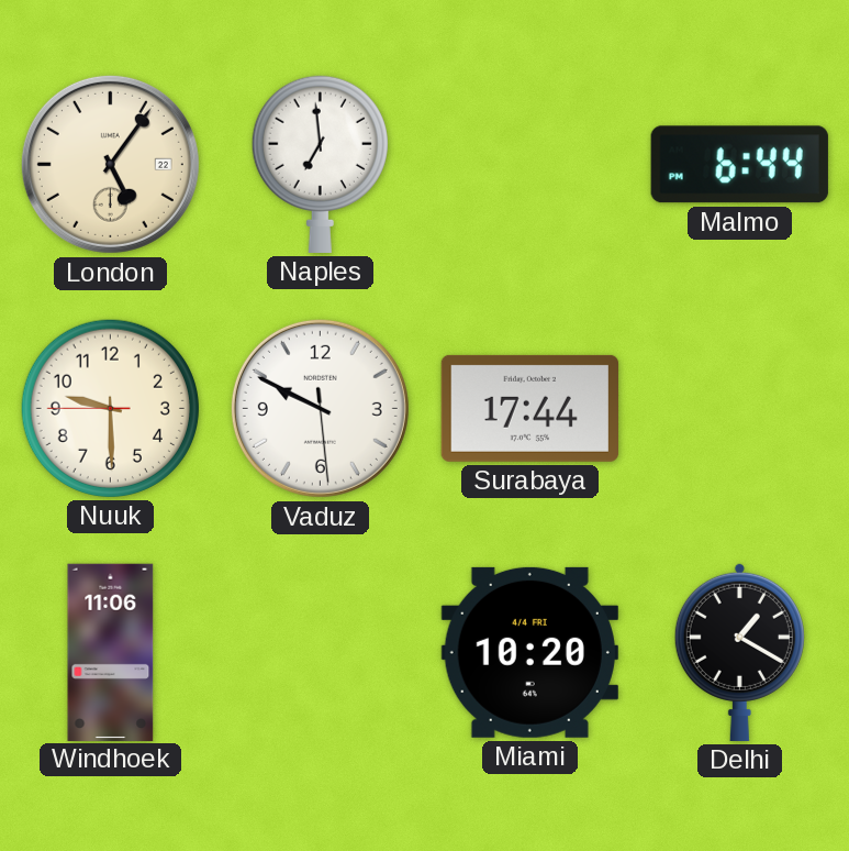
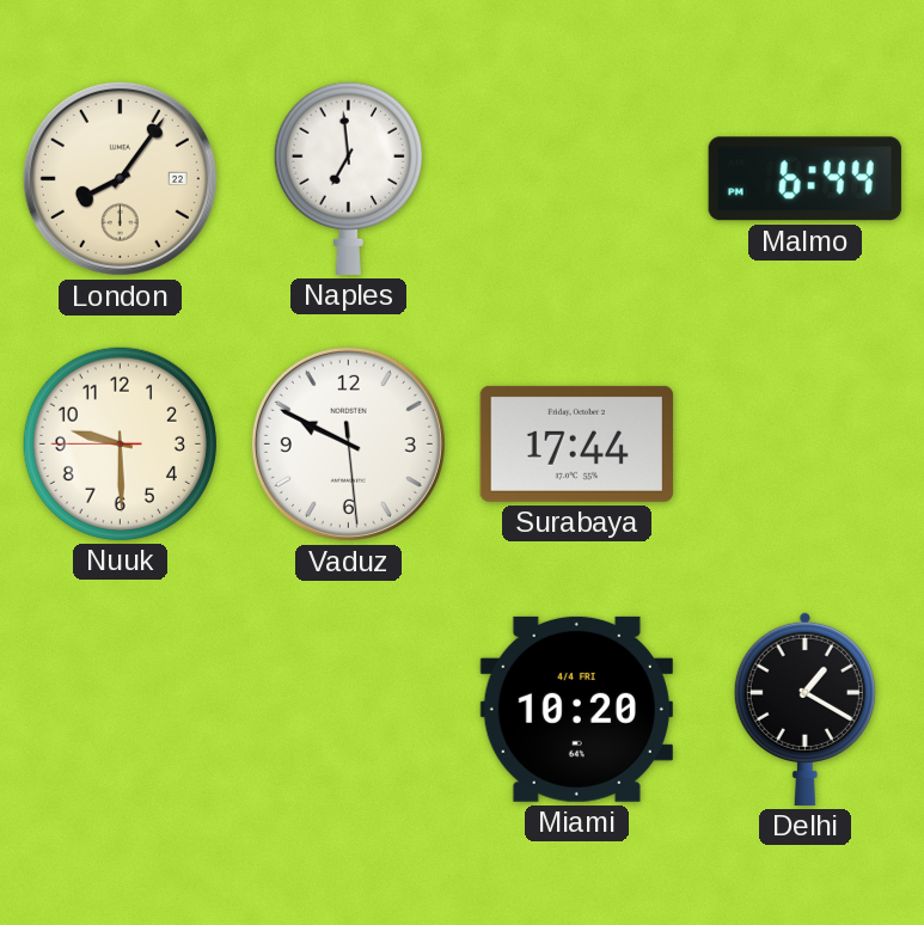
London: 5:06 -> 8:06
Windhoek: 11:06 -> none
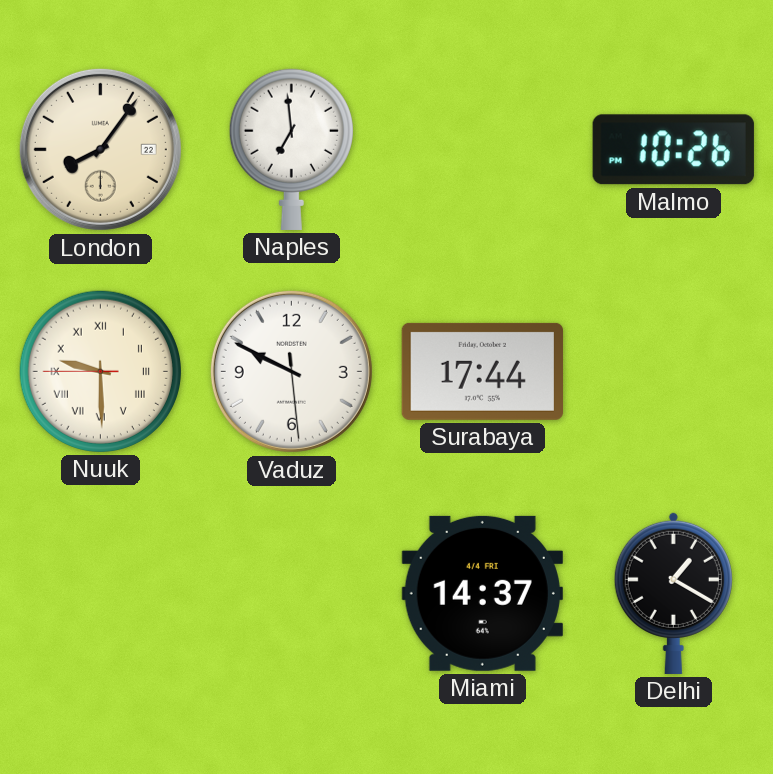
Malmo: 6:44 -> 10:26
Nuuk numerals: Arabic -> Roman
Miami: 10:20 -> 14:37
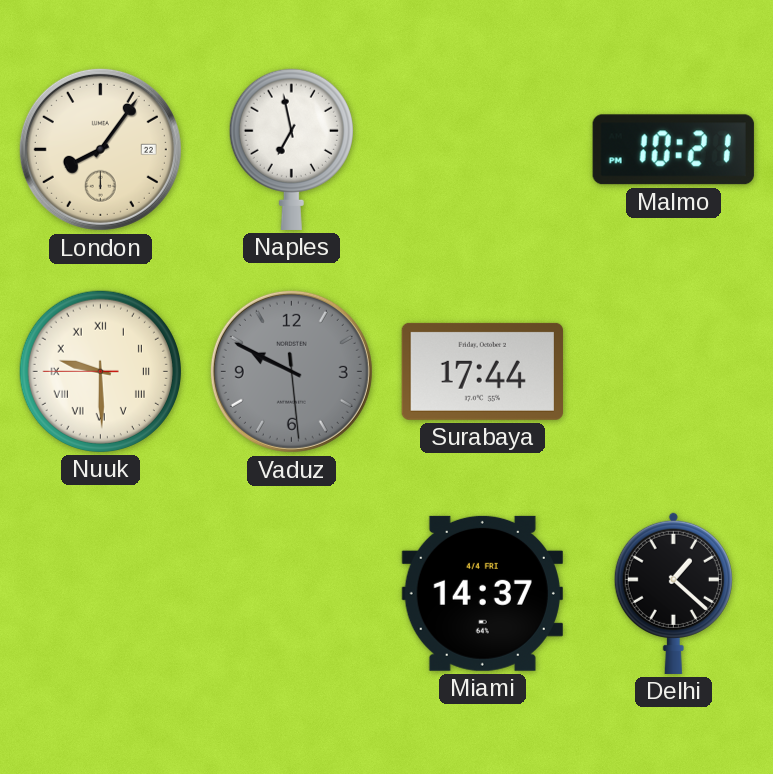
Naples: 6:59 -> 6:58
Malmo: 10:26 -> 10:21
Vaduz dial: white -> grey
Delhi: 1:20 -> 1:22
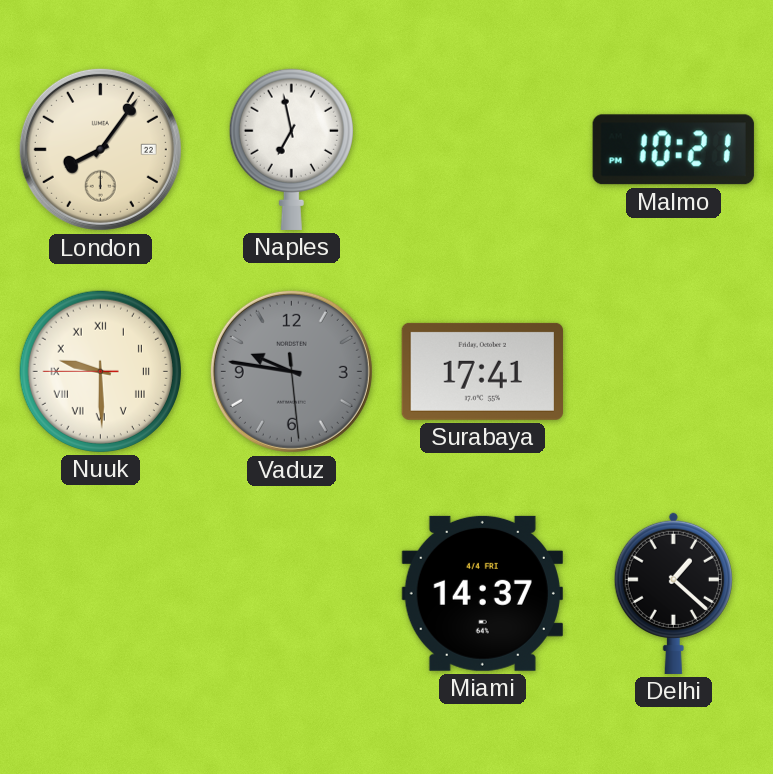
Vaduz: 9:49 -> 9:46
Surabaya: 17:44 -> 17:41
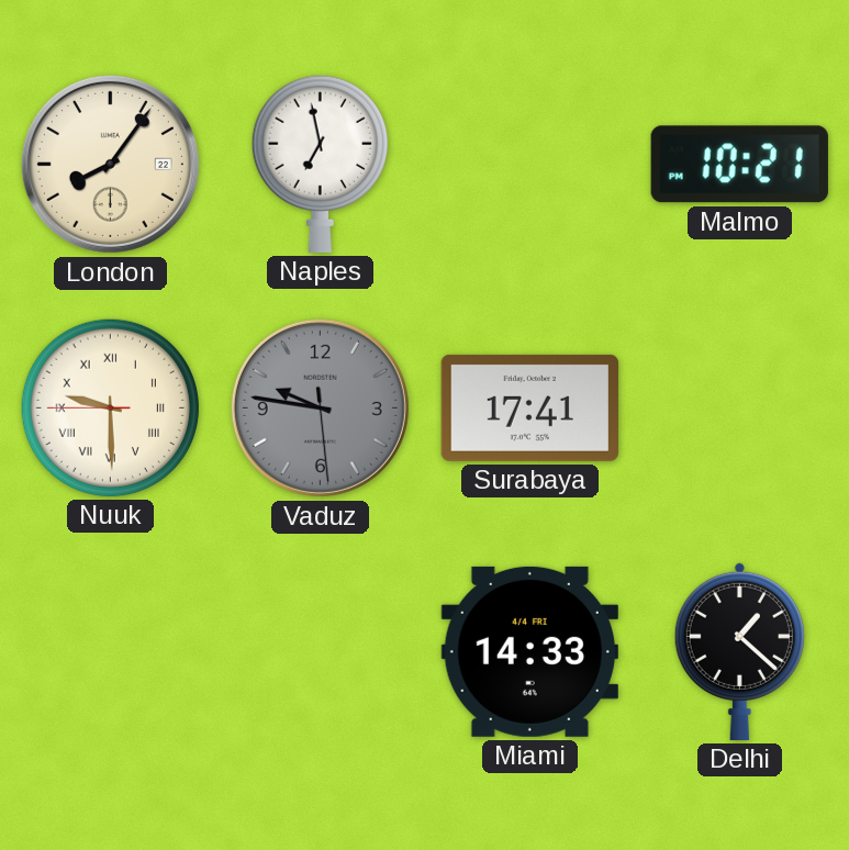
Miami: 14:37 -> 14:33
